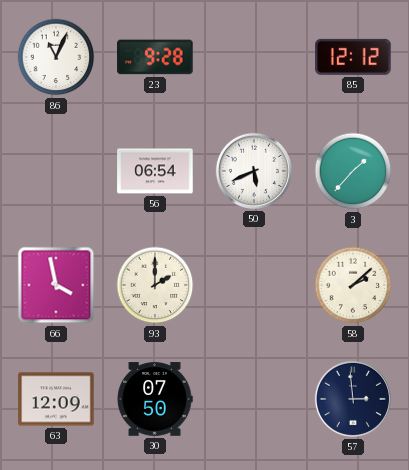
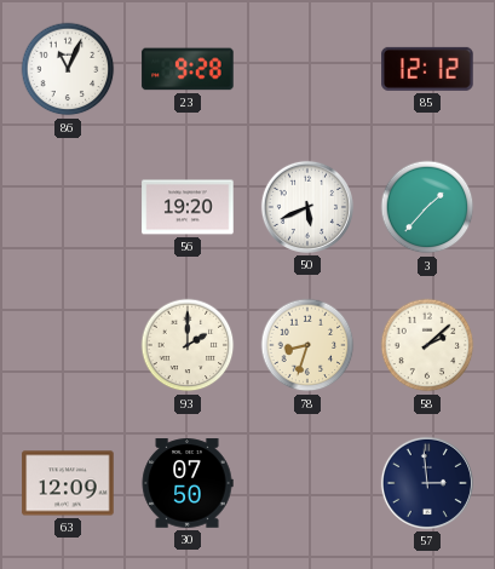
56: 06:54 -> 19:20
66: 3:58 -> none
78: none -> 8:33
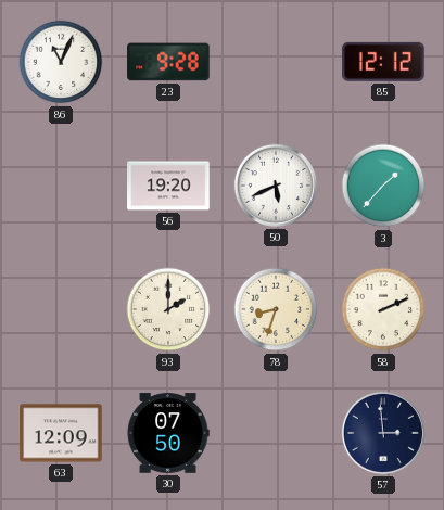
58: 2:08 -> 2:11
